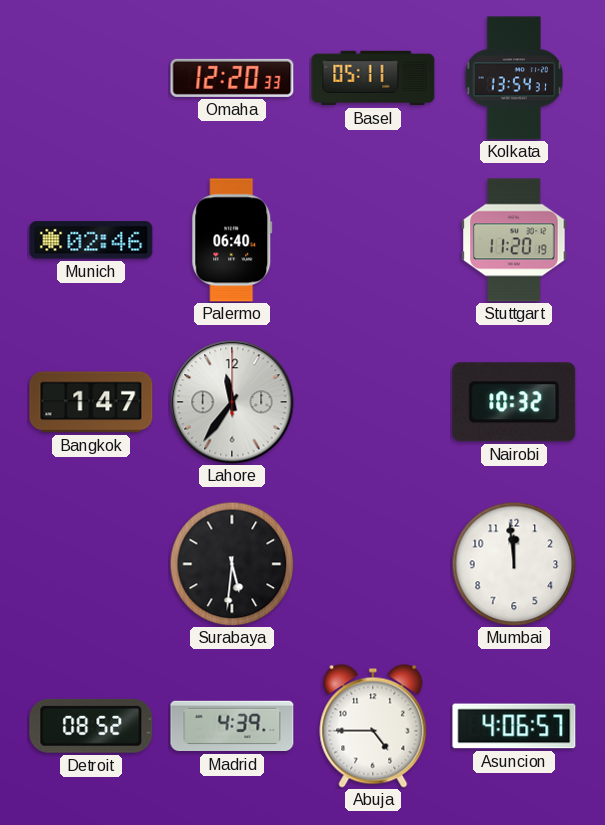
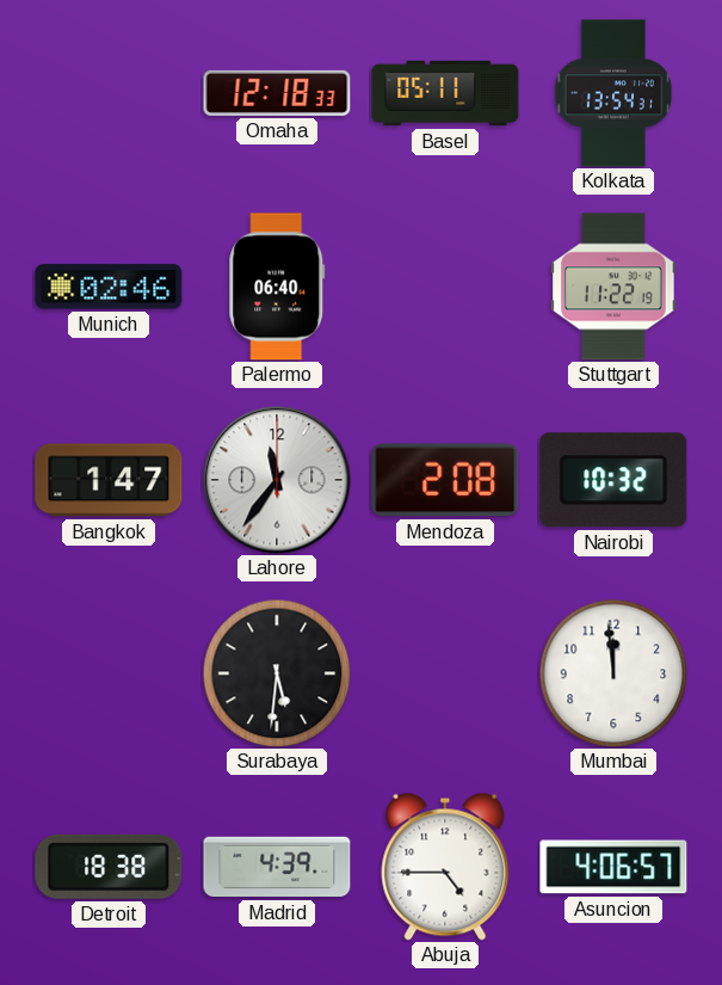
Omaha: 12:20 -> 12:18
Stuttgart: 11:20 -> 11:22
Mendoza: none -> 2:08
Detroit: 08:52 -> 18:38
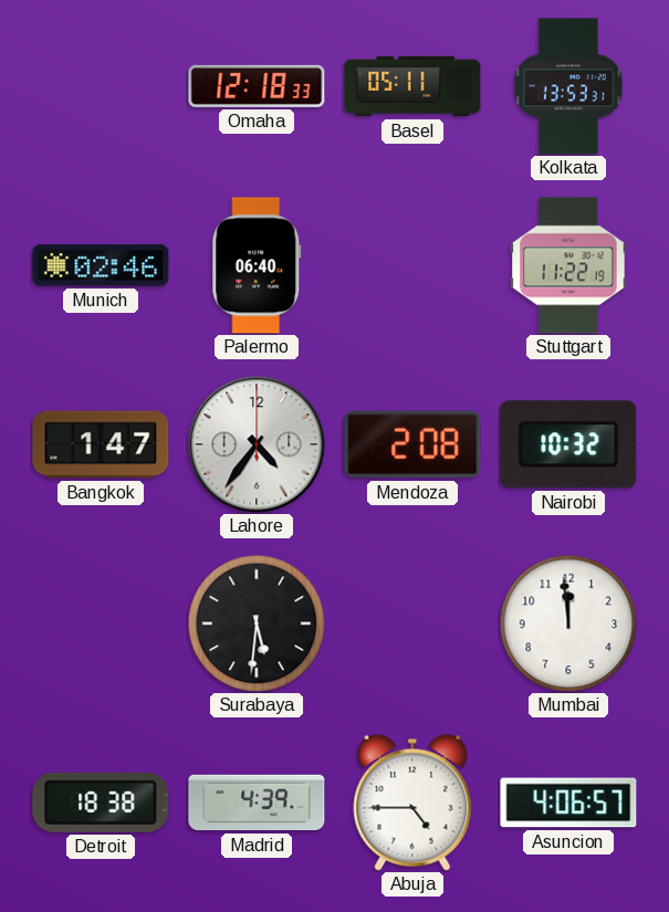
Kolkata: 13:54 -> 13:53
Lahore: 11:36 -> 4:36
